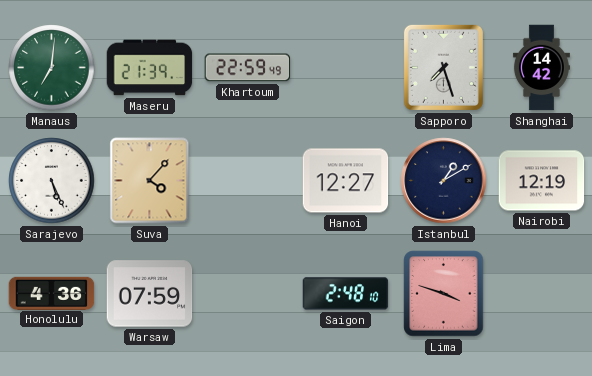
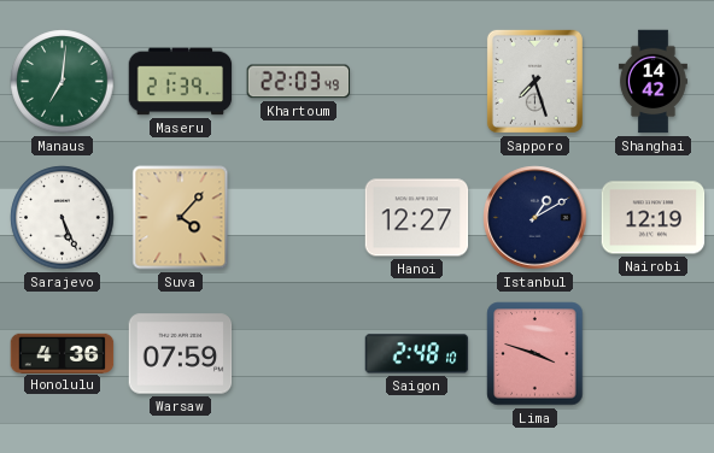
Khartoum: 22:59 -> 22:03
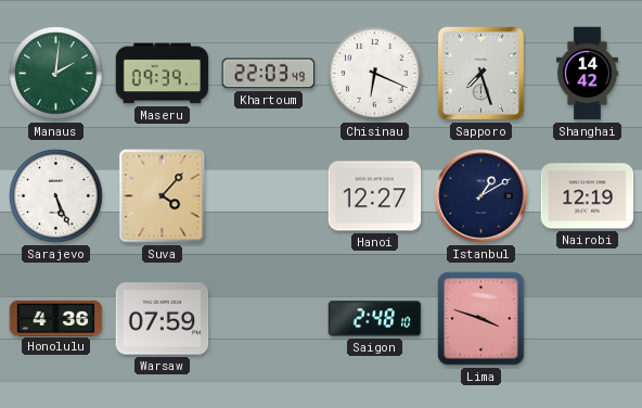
Manaus: 7:01 -> 2:01
Maseru: 21:39 -> 09:39
Chisinau: none -> 6:19
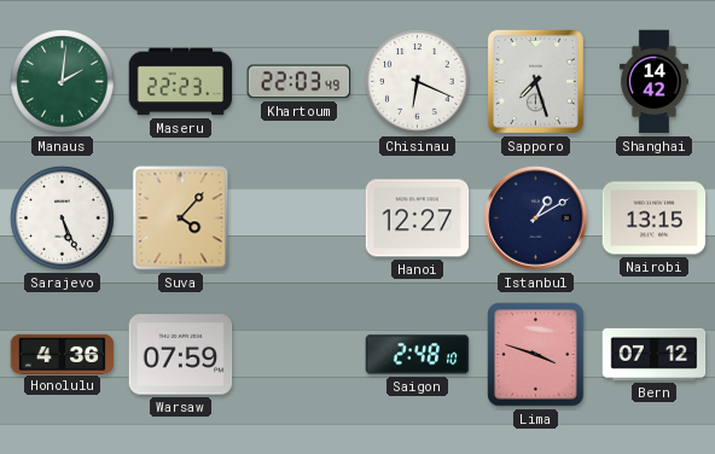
Maseru: 09:39 -> 22:23
Nairobi: 12:19 -> 13:15
Bern: none -> 07:12
